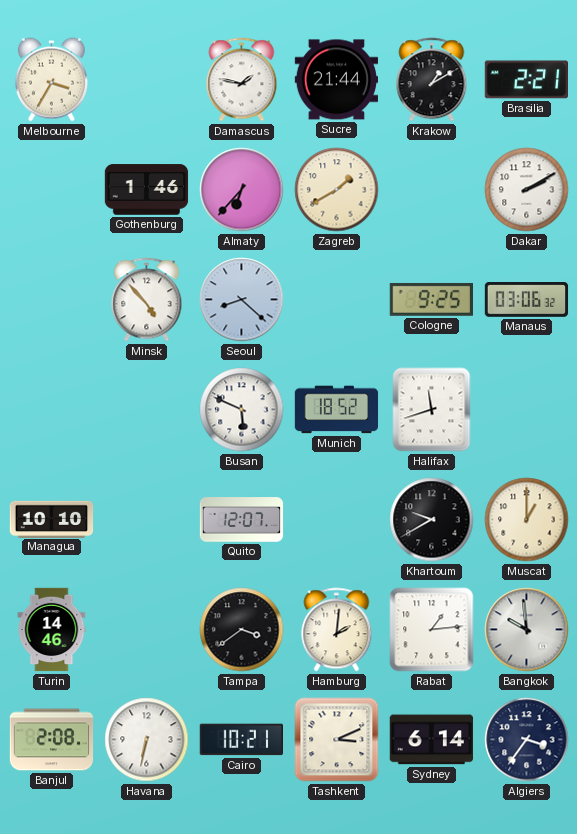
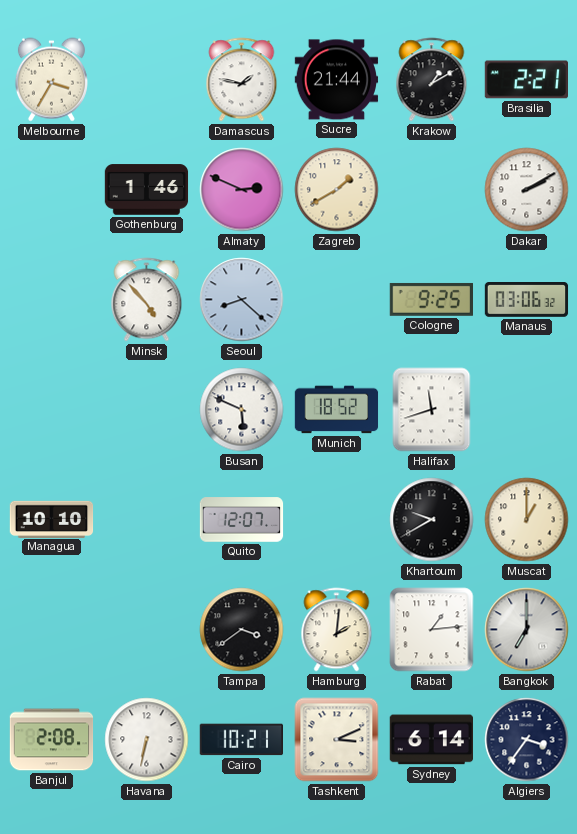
Almaty: 6:37 -> 2:49
Turin: 14:46 -> none
Bangkok: 9:59 -> 7:00
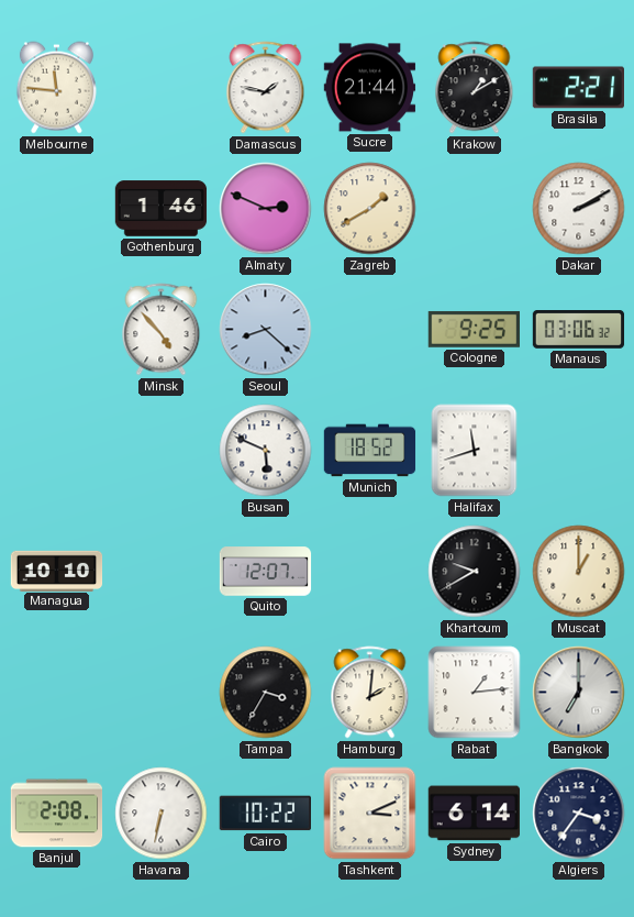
Melbourne: 3:35 -> 11:46
Tampa: 3:39 -> 3:35
Cairo: 10:21 -> 10:22
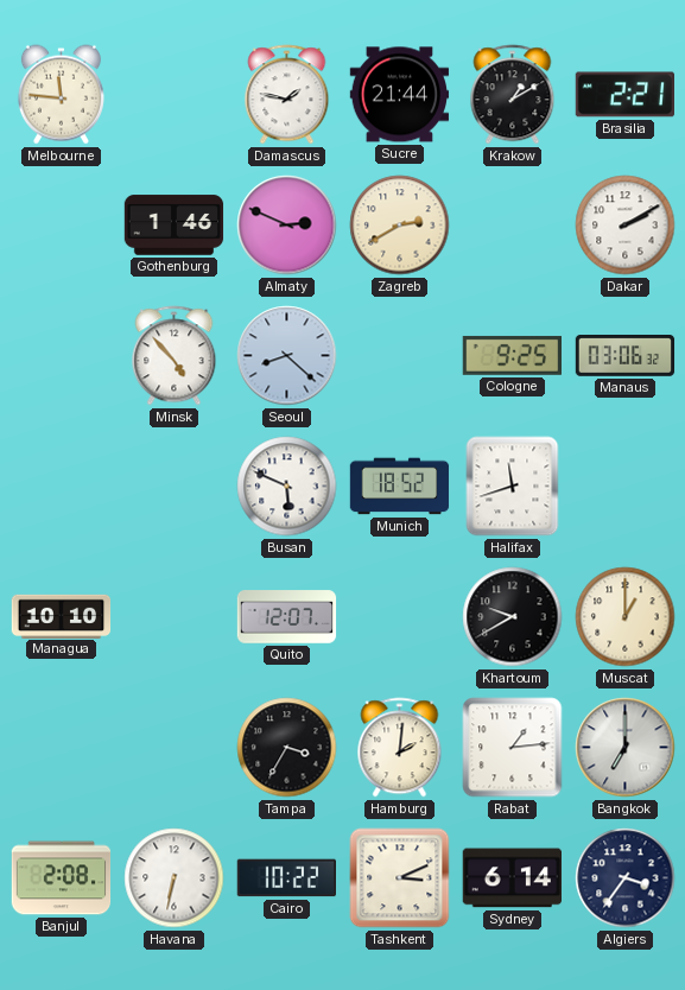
Zagreb: 1:40 -> 2:40
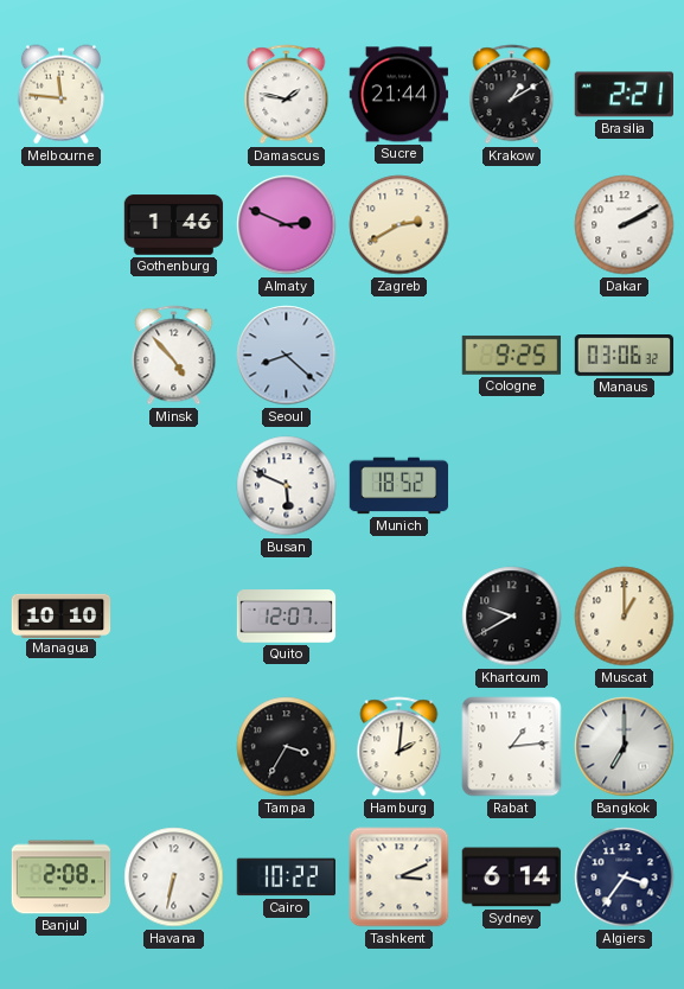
Halifax: 11:42 -> none
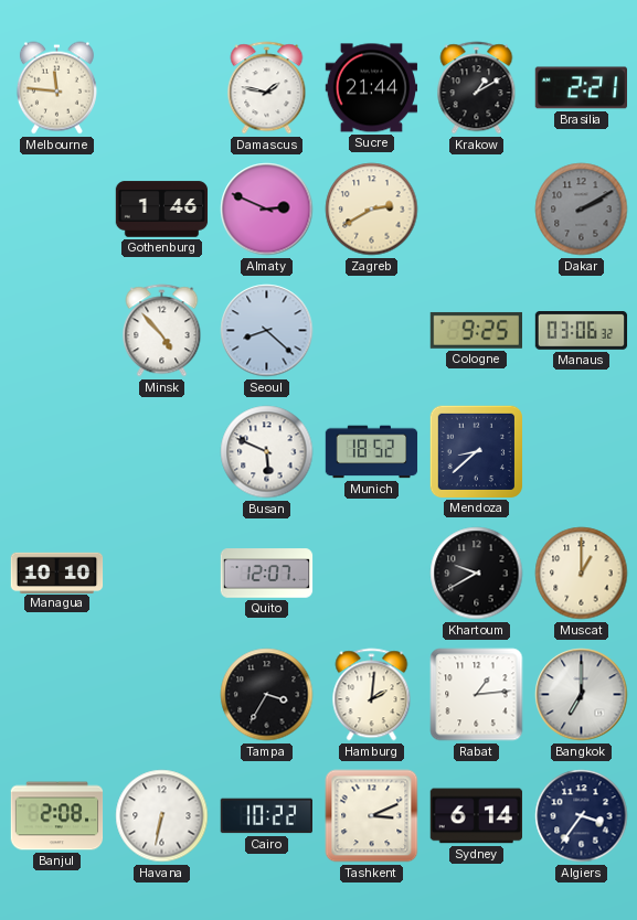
Dakar dial: white -> grey
Mendoza: none -> 8:38
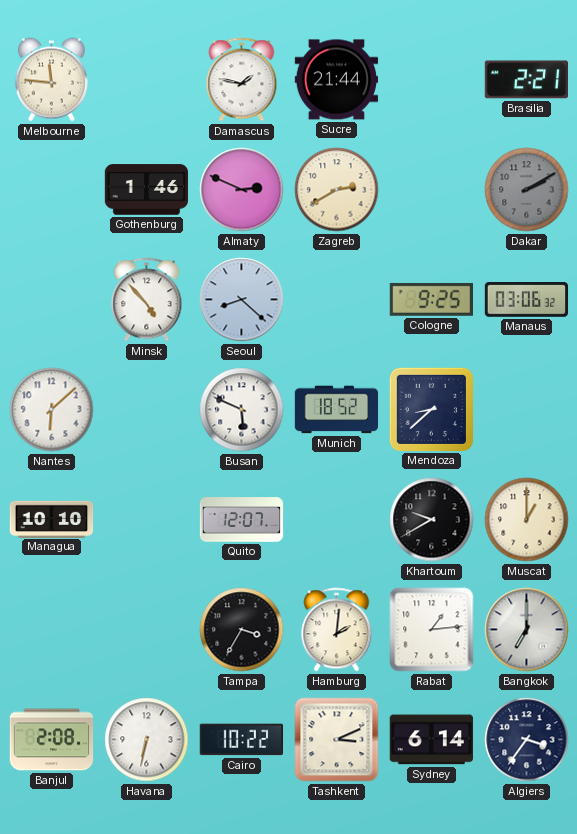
Krakow: 1:10 -> none
Nantes: none -> 6:08
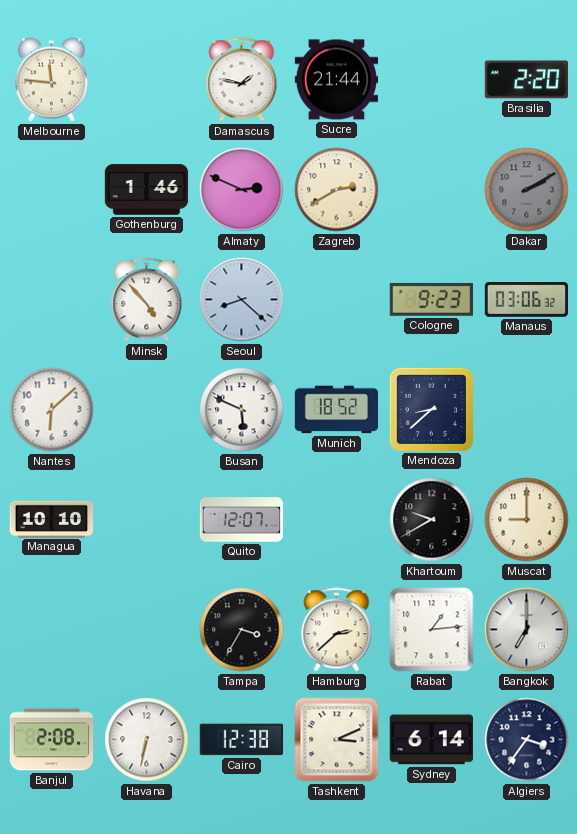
Brasilia: 2:21 -> 2:20
Cologne: 9:25 -> 9:23
Muscat: 1:00 -> 9:00
Hamburg: 2:01 -> 2:38
Cairo: 10:22 -> 12:38
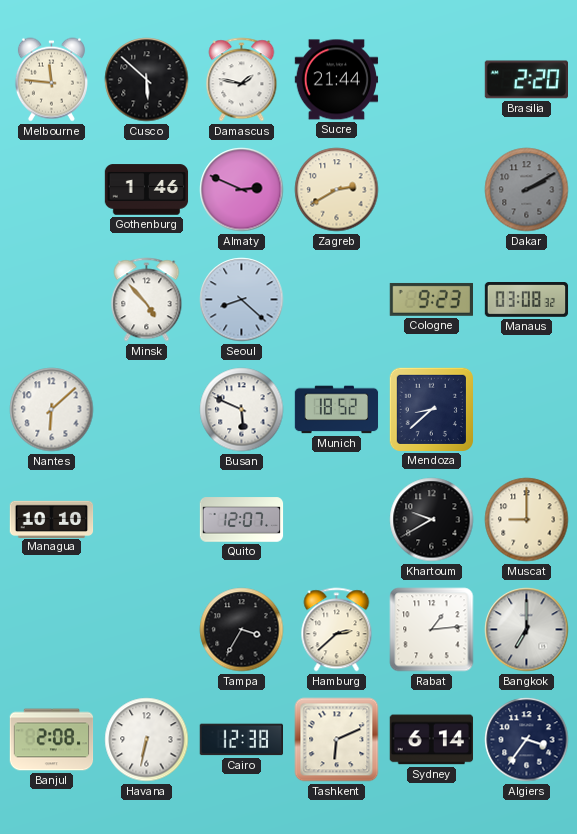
Cusco: none -> 5:52
Manaus: 03:06 -> 03:08
Tashkent: 3:11 -> 6:11
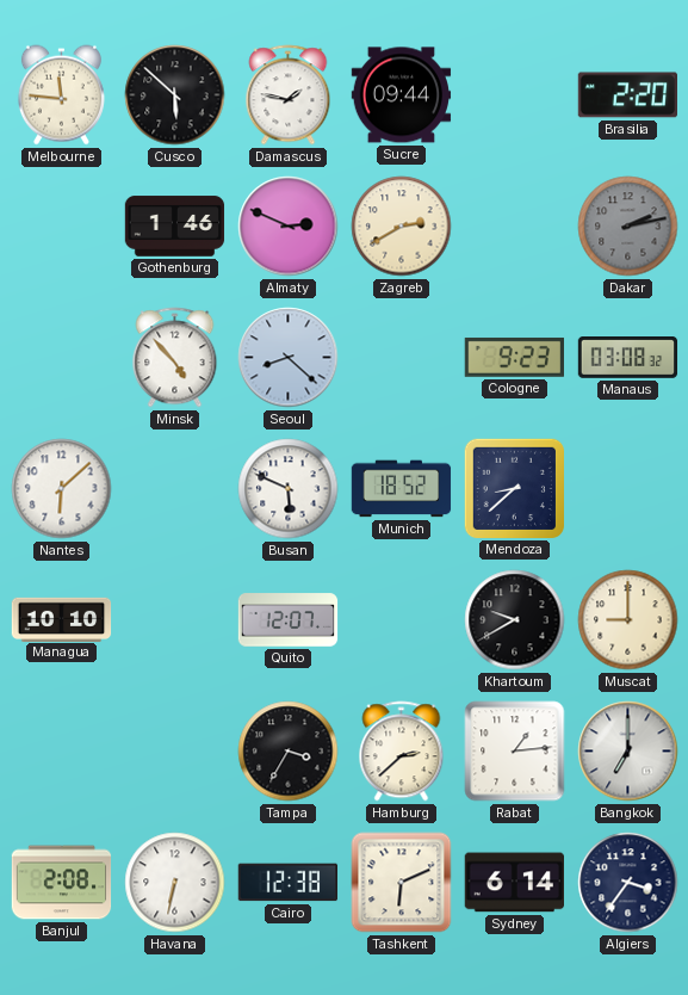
Sucre: 21:44 -> 09:44
Dakar: 2:10 -> 2:13
